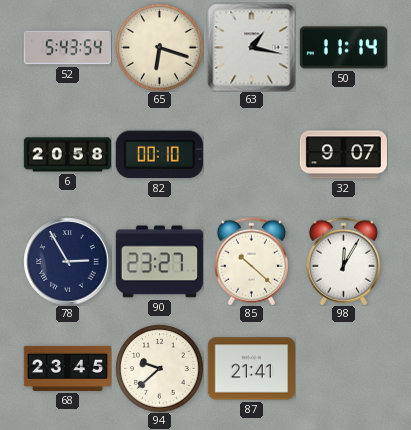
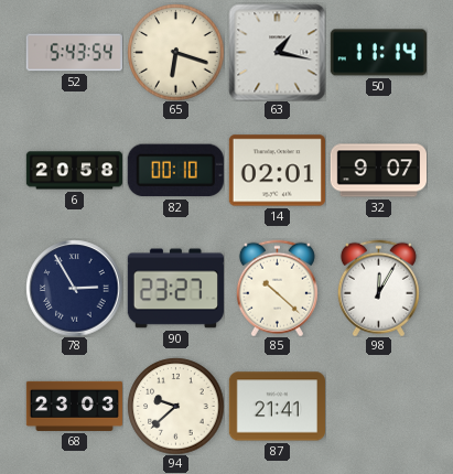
14: none -> 02:01
68: 23:45 -> 23:03
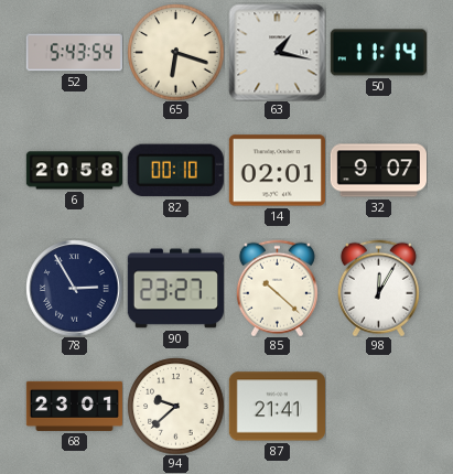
68: 23:03 -> 23:01
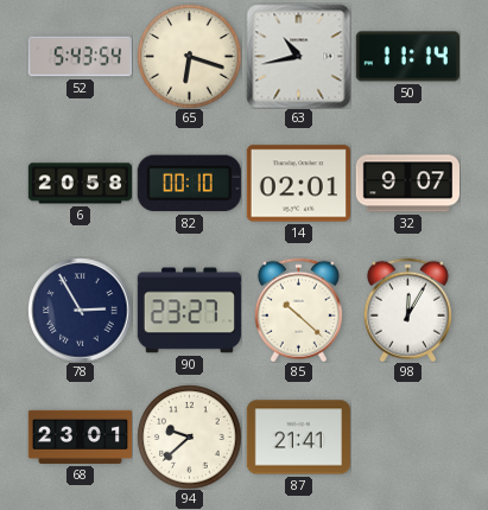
63: 1:17 -> 10:43
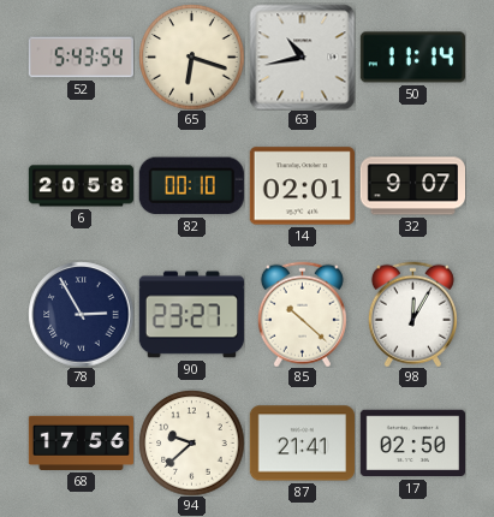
68: 23:01 -> 17:56
17: none -> 02:50
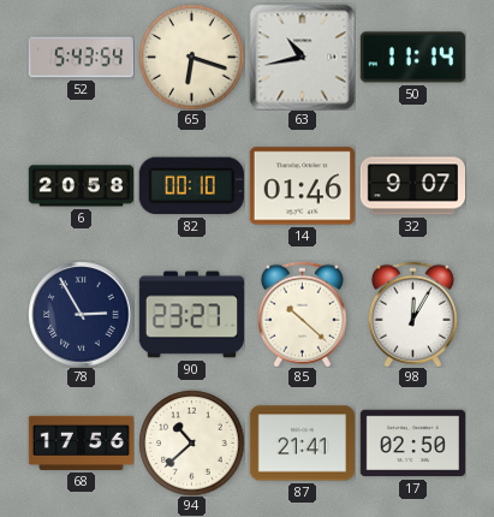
14: 02:01 -> 01:46
94: 9:38 -> 10:38
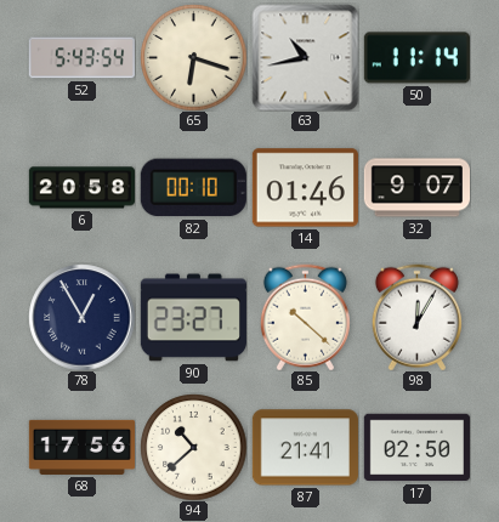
78: 2:55 -> 12:55
